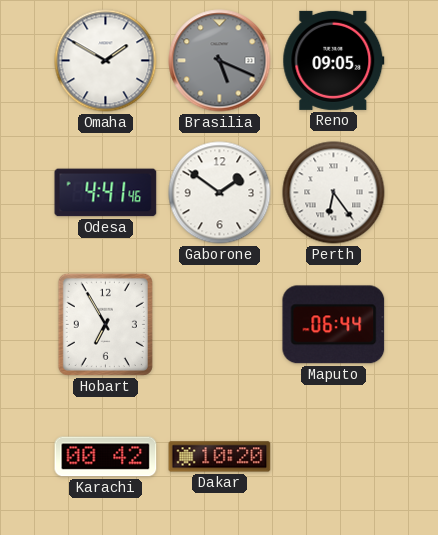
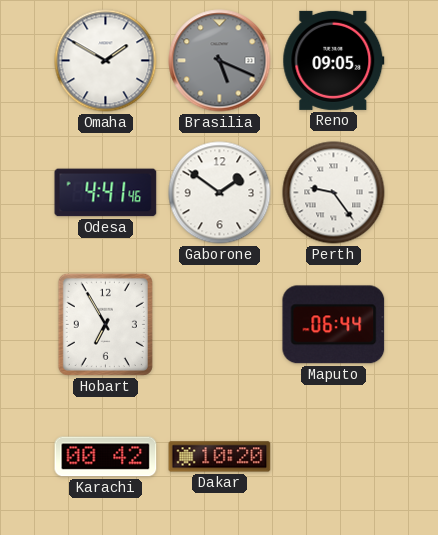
Perth: 6:24 -> 9:24
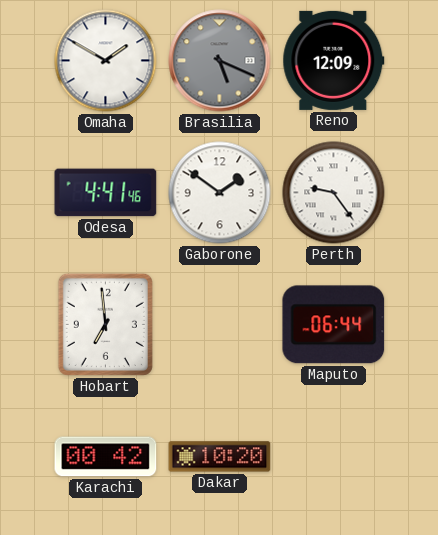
Reno: 09:05 -> 12:09
Hobart: 6:55 -> 6:59
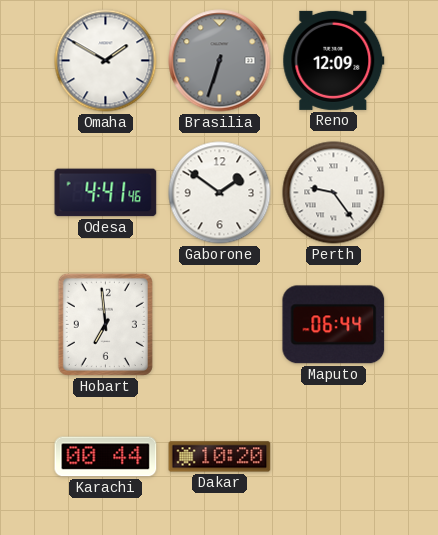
Brasilia: 5:19 -> 6:33
Karachi: 00:42 -> 00:44
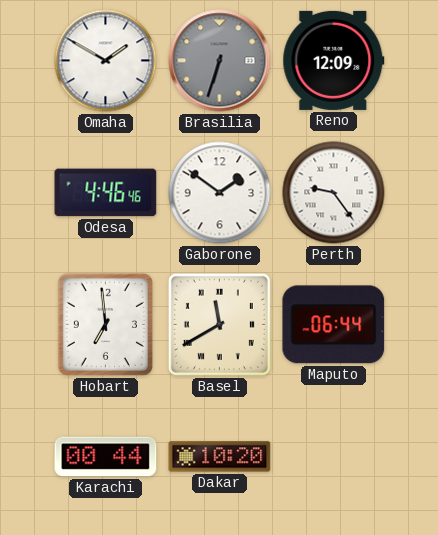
Odesa: 4:41 -> 4:46
Basel: none -> 11:40
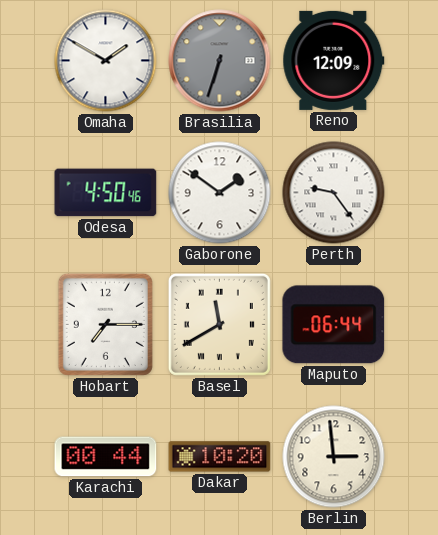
Odesa: 4:46 -> 4:50
Hobart: 6:59 -> 7:15
Berlin: none -> 2:59
